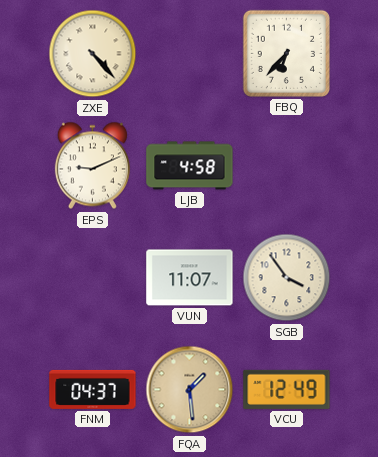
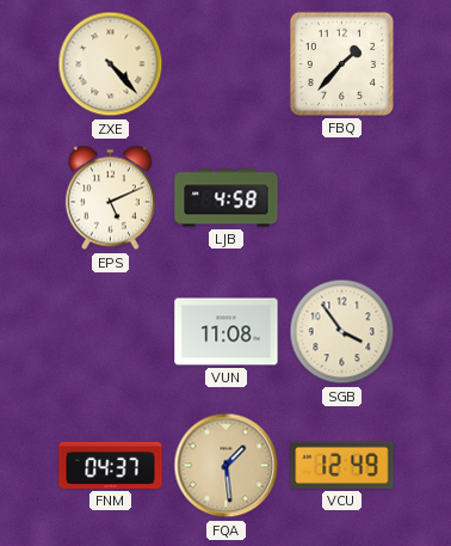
FBQ: 6:37 -> 1:37
EPS: 9:11 -> 5:11
VUN: 11:07 -> 11:08
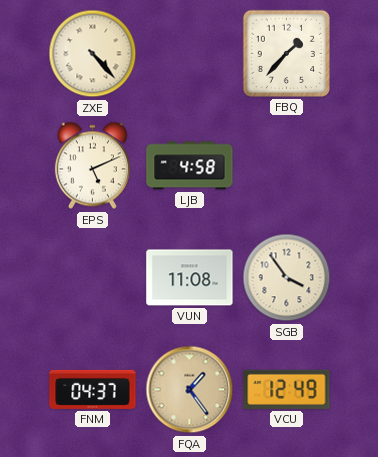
FQA: 1:29 -> 1:24
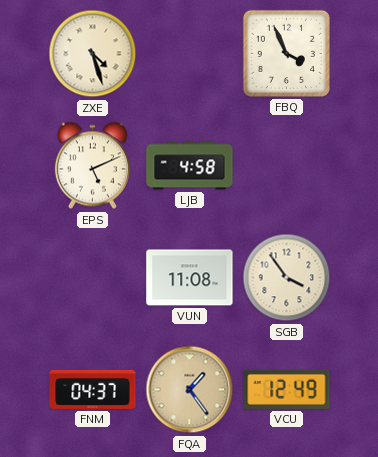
ZXE: 4:23 -> 4:27
FBQ: 1:37 -> 3:56
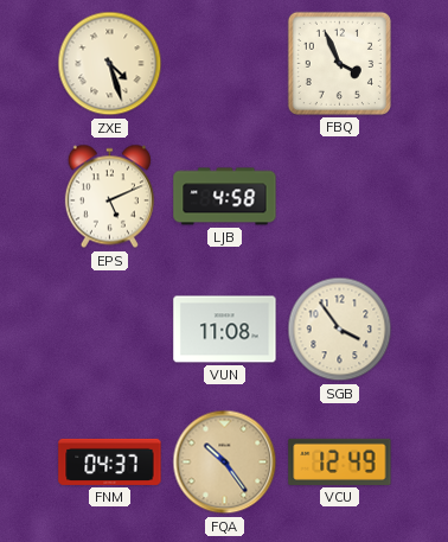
FQA: 1:24 -> 10:24
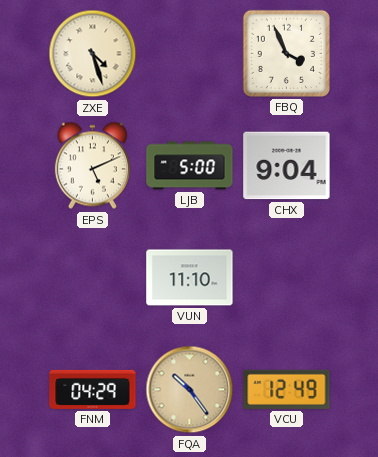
LJB: 4:58 -> 5:00
CHX: none -> 9:04
VUN: 11:08 -> 11:10
SGB: 3:54 -> none
FNM: 04:37 -> 04:29
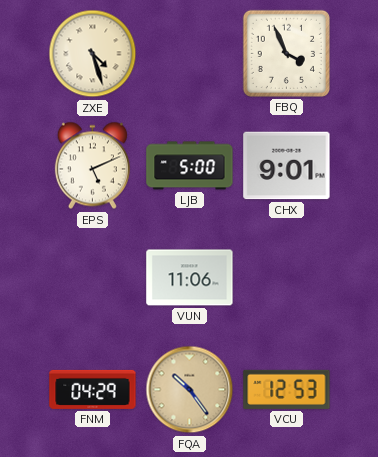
CHX: 9:04 -> 9:01
VUN: 11:10 -> 11:06
VCU: 12:49 -> 12:53
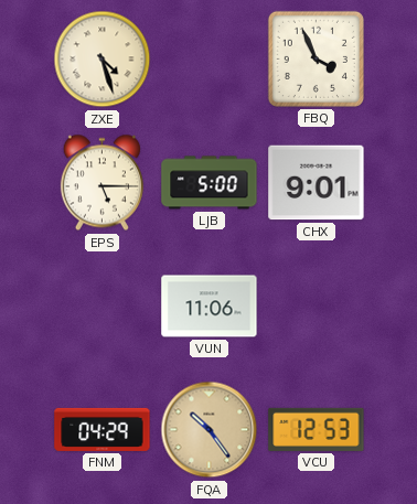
EPS: 5:11 -> 5:15
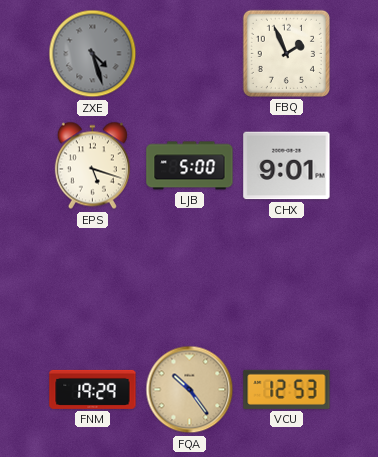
ZXE dial: cream -> grey
FBQ: 3:56 -> 1:56
EPS: 5:15 -> 5:18
VUN: 11:06 -> none
FNM: 04:29 -> 19:29
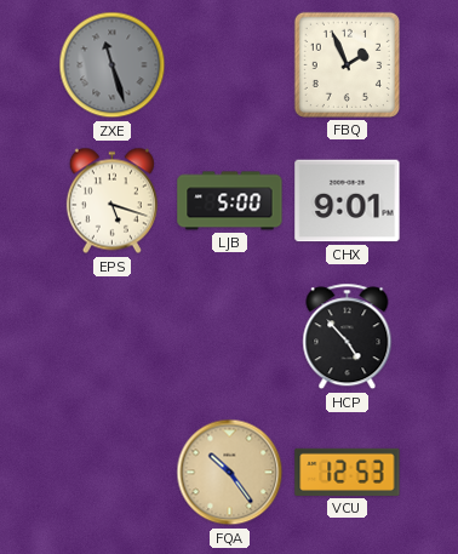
ZXE: 4:27 -> 11:27
HCP: none -> 4:53
FNM: 19:29 -> none
